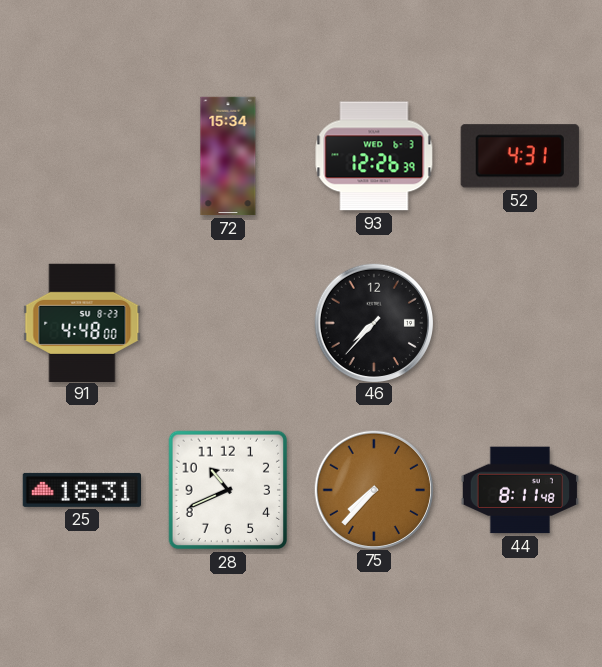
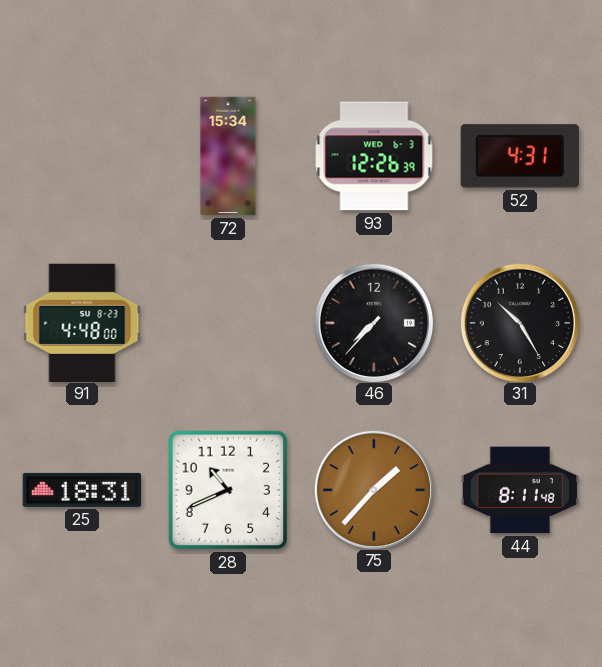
31: none -> 10:25
75: 7:37 -> 1:37
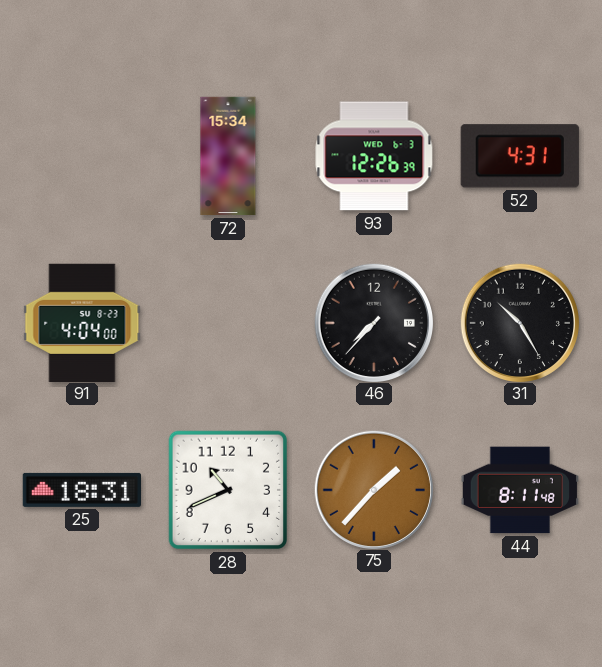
91: 4:48 -> 4:04
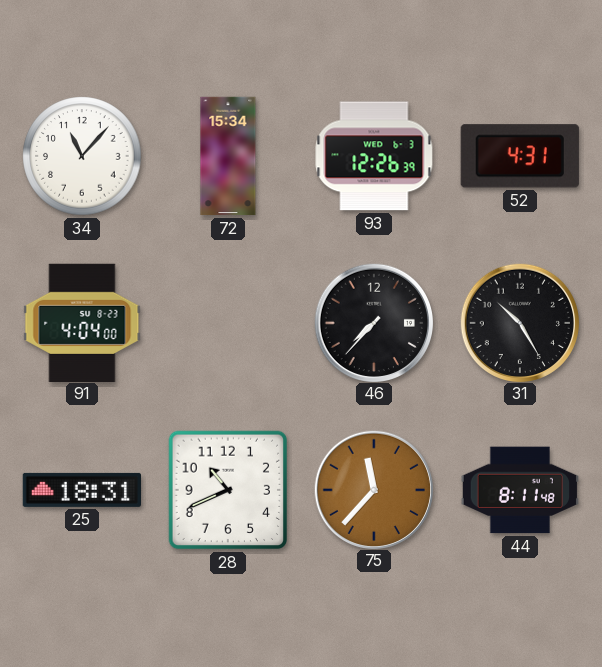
34: none -> 11:07
75: 1:37 -> 11:37
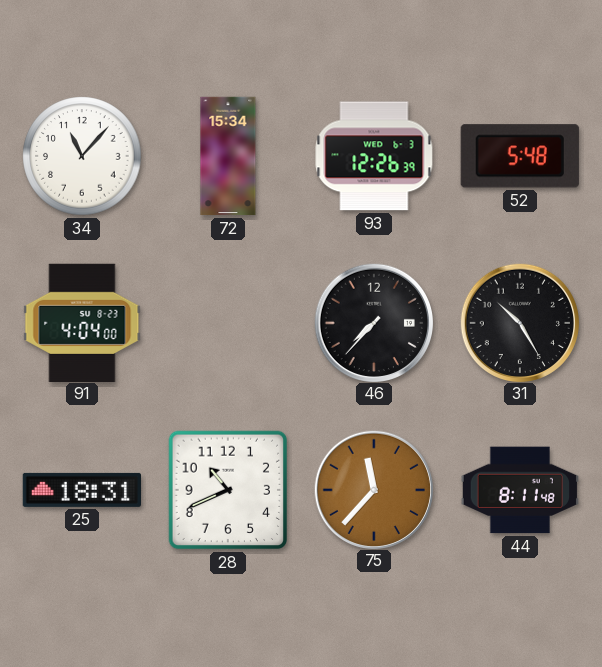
52: 4:31 -> 5:48
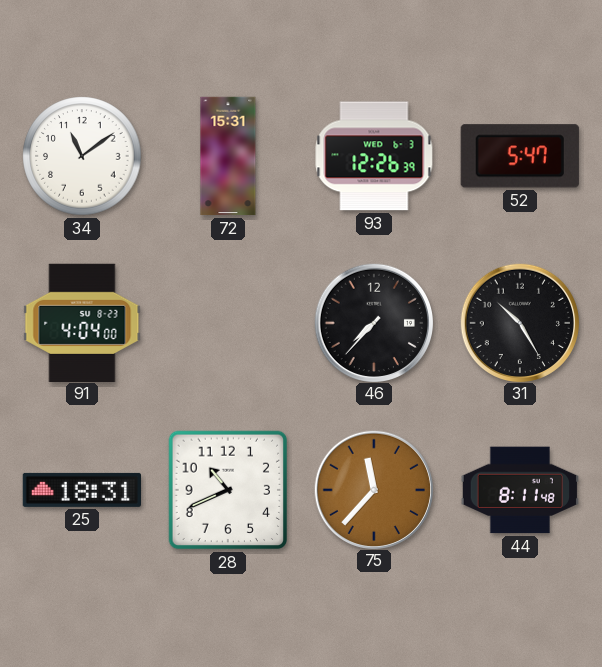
34: 11:07 -> 11:09
72: 15:34 -> 15:31
52: 5:48 -> 5:47
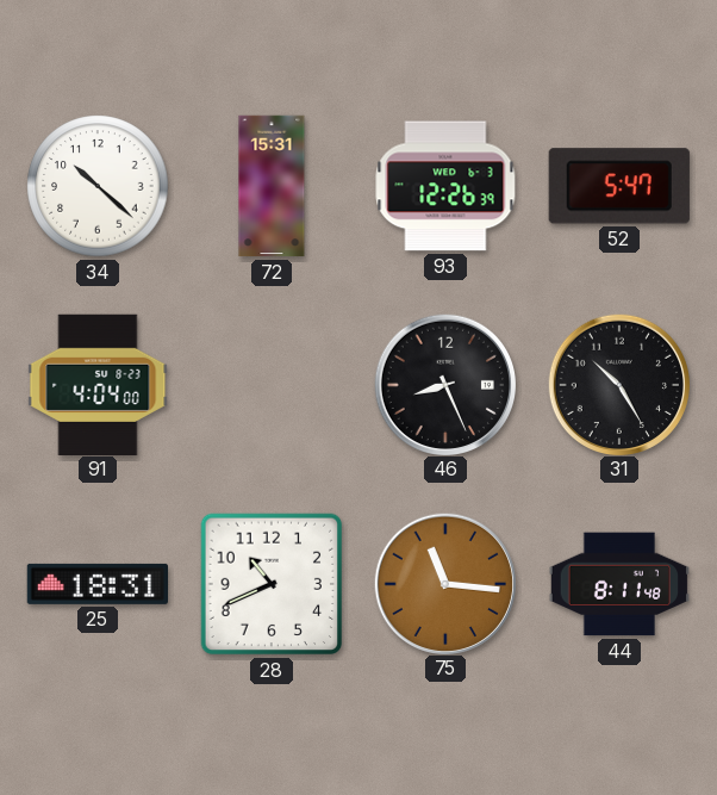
34: 11:09 -> 10:22
46: 7:37 -> 8:26
75: 11:37 -> 11:16
